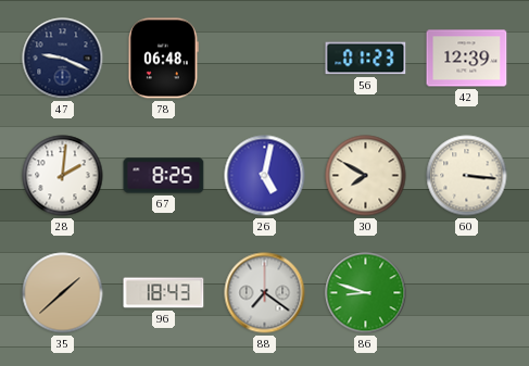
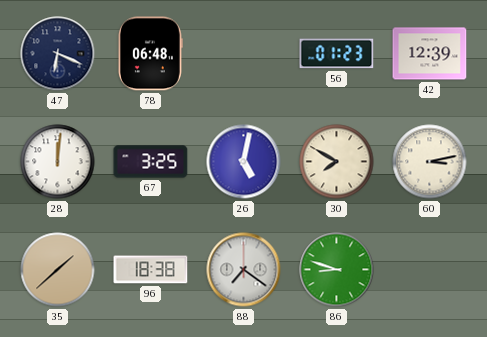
47: 9:19 -> 6:19
28: 2:01 -> 12:01
67: 8:25 -> 3:25
60: 3:16 -> 3:13
96: 18:43 -> 18:38
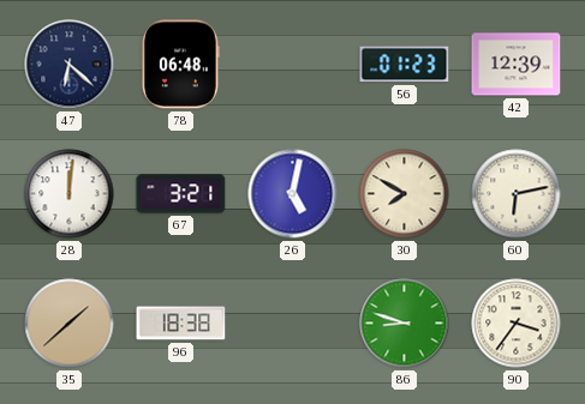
47: 6:19 -> 6:22
67: 3:25 -> 3:21
60: 3:13 -> 6:13
88: 7:21 -> none
90: none -> 3:36
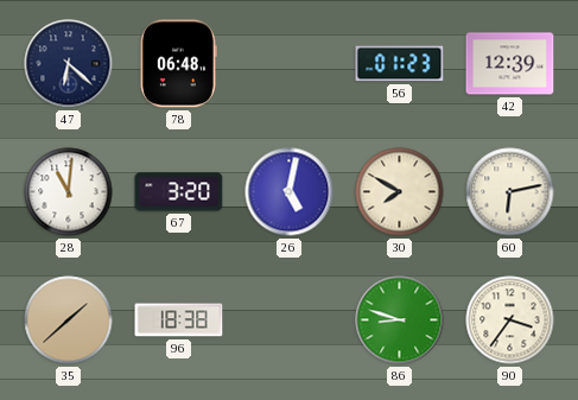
28: 12:01 -> 11:01
67: 3:21 -> 3:20
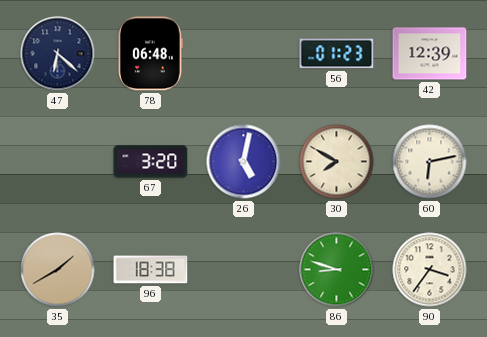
28: 11:01 -> none
35: 1:38 -> 1:40
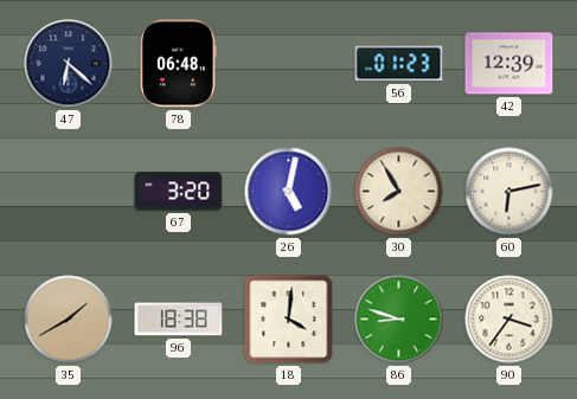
30: 7:50 -> 7:55
18: none -> 4:01
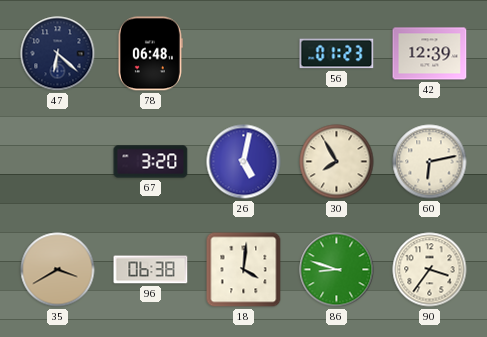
35: 1:40 -> 3:40
96: 18:38 -> 06:38
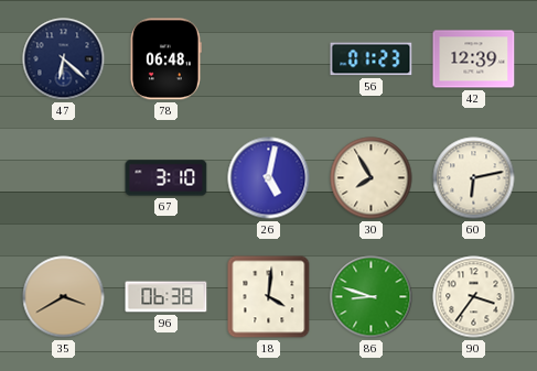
67: 3:20 -> 3:10
